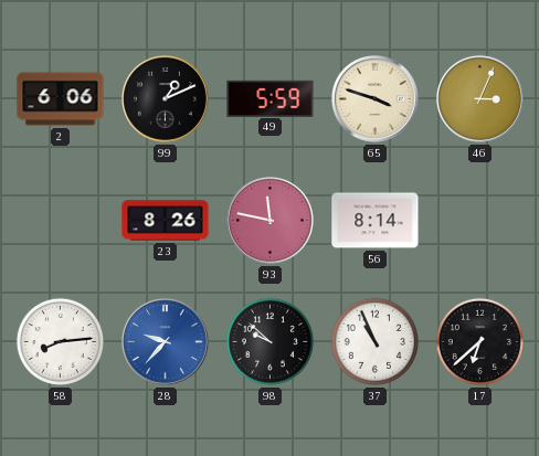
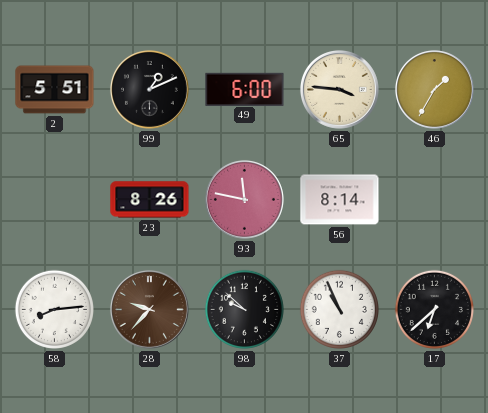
2: 6:06 -> 5:51
49: 5:59 -> 6:00
65: 3:48 -> 3:46
46: 3:04 -> 1:35
28 dial: blue -> brown
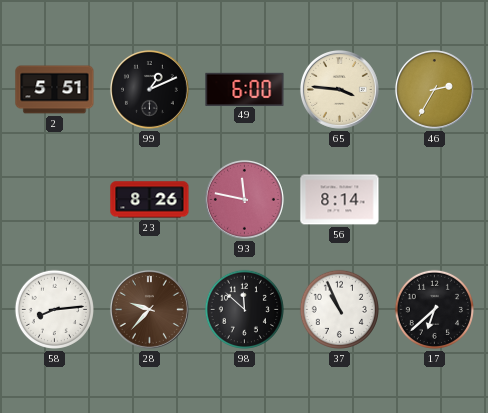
46: 1:35 -> 2:35
98: 9:52 -> 11:52
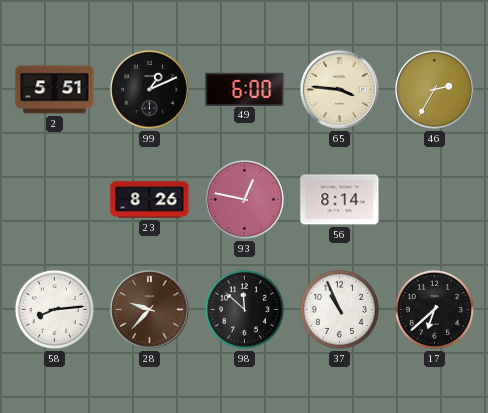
93: 11:47 -> 12:47
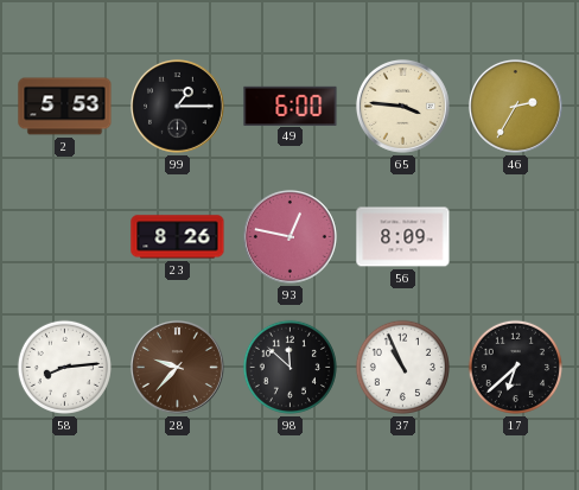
2: 5:51 -> 5:53
99: 1:11 -> 1:15
56: 8:14 -> 8:09
